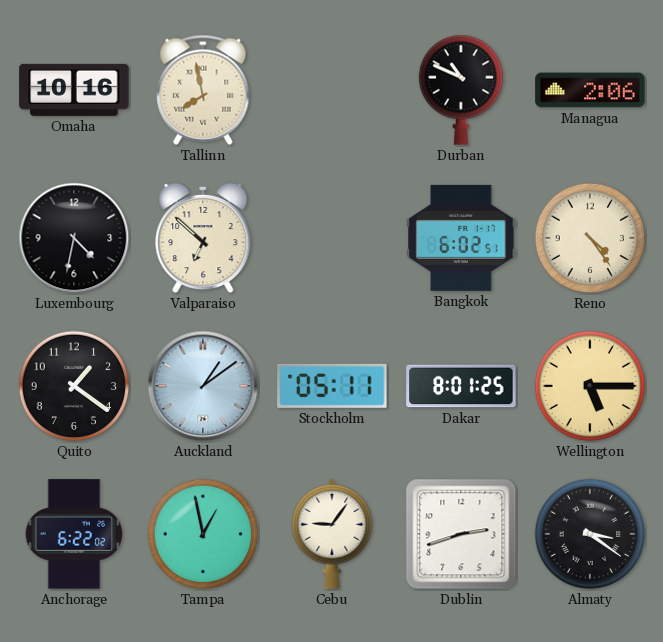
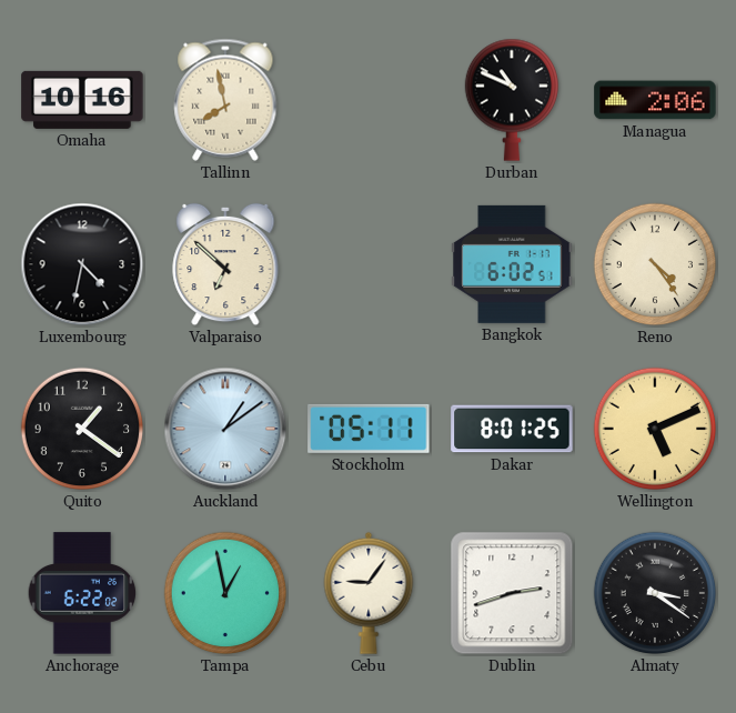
Wellington: 5:15 -> 5:11
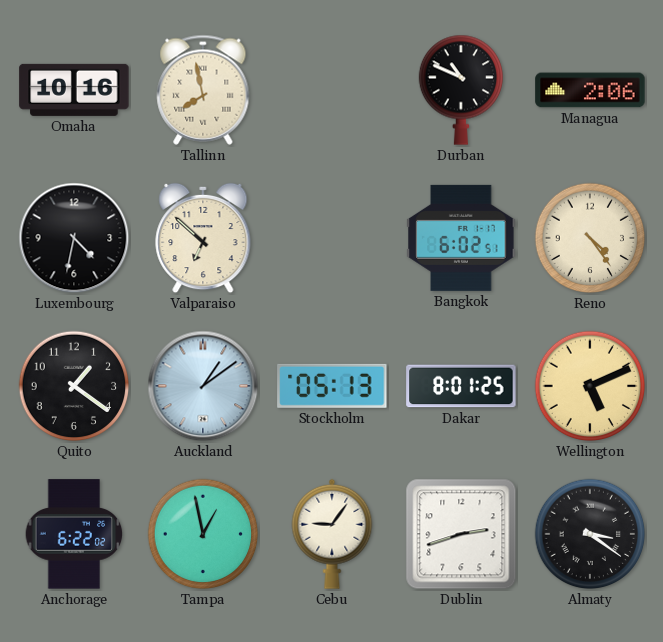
Stockholm: 05:11 -> 05:13
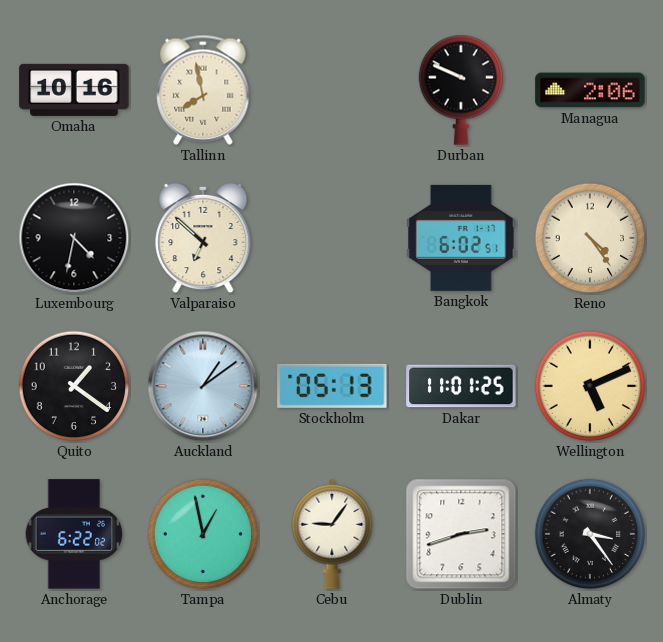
Durban: 10:49 -> 9:49
Dakar: 8:01 -> 11:01
Almaty: 3:21 -> 3:24
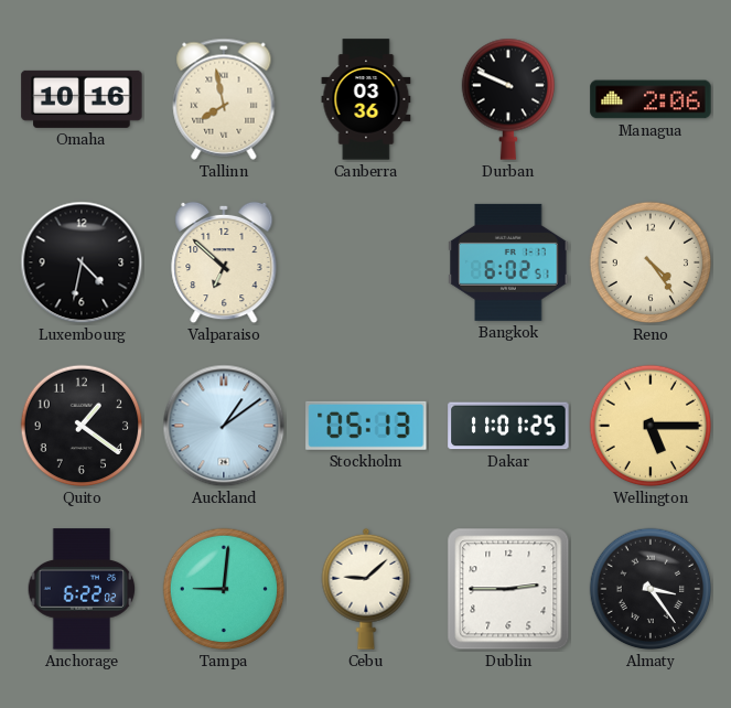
Canberra: none -> 03:36
Wellington: 5:11 -> 5:15
Tampa: 12:58 -> 9:01
Cebu: 9:06 -> 9:08
Dublin: 2:42 -> 2:45
